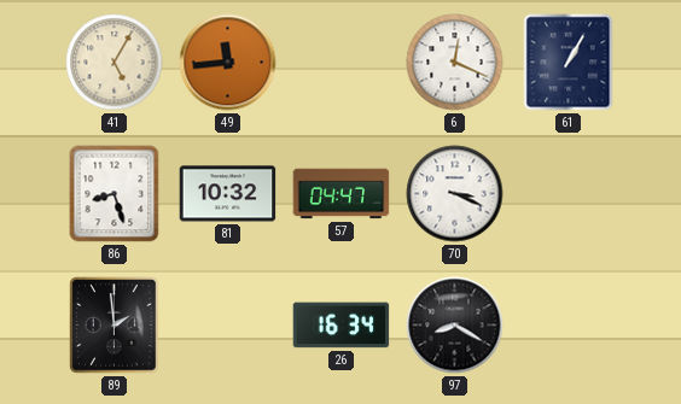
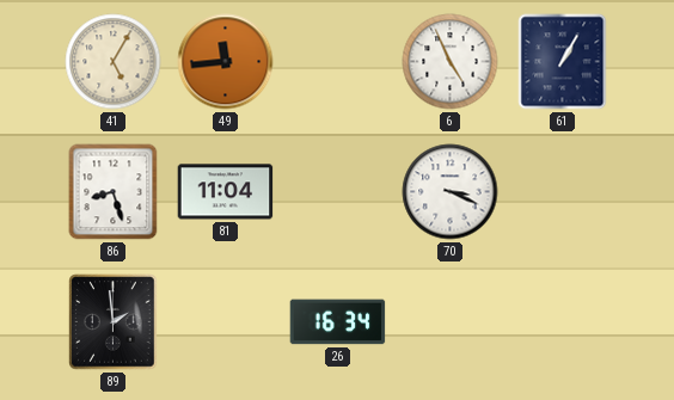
6: 12:19 -> 4:56
81: 10:32 -> 11:04
57: 04:47 -> none
97: 8:20 -> none
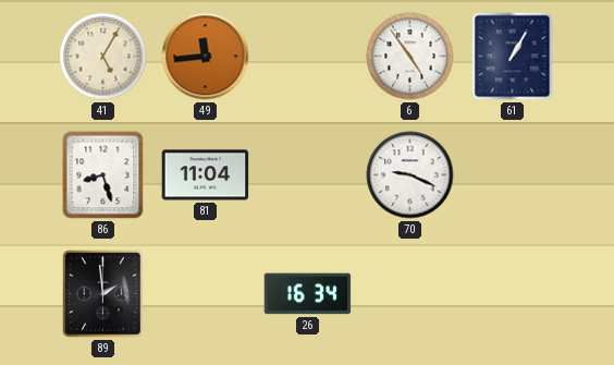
6: 4:56 -> 4:54
70: 3:19 -> 9:19
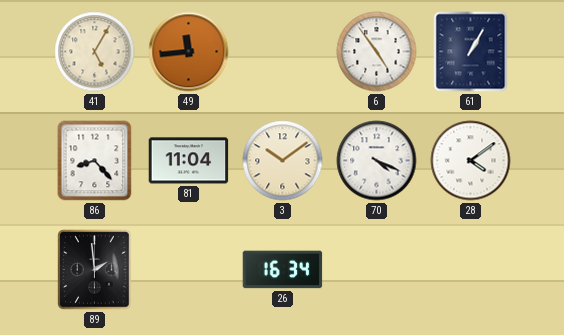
86: 8:27 -> 8:23
3: none -> 10:09
70: 9:19 -> 4:19
28: none -> 4:09
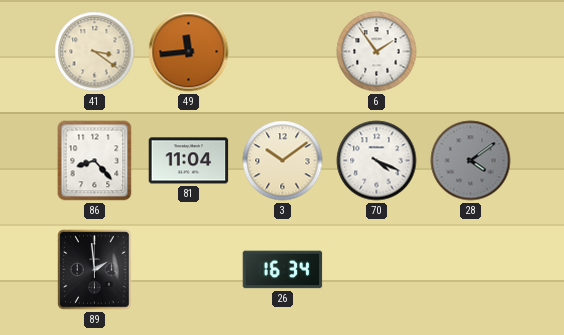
41: 5:05 -> 3:21
6: 4:54 -> 1:54
61: 1:05 -> none
28 dial: white -> grey
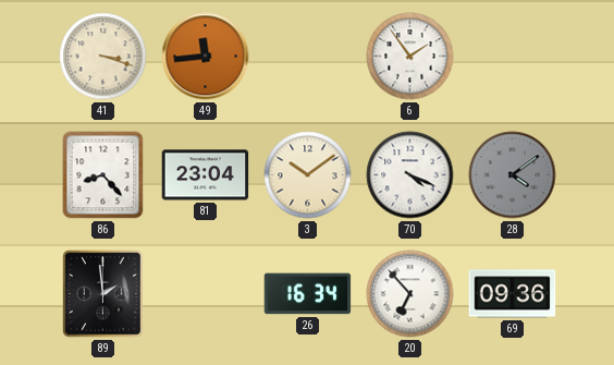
41: 3:21 -> 3:18
81: 11:04 -> 23:04
20: none -> 6:53
69: none -> 09:36
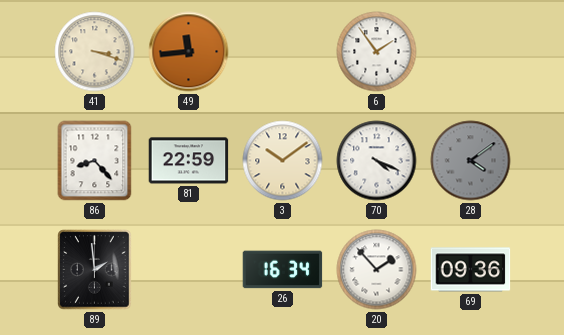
81: 23:04 -> 22:59
20: 6:53 -> 1:53
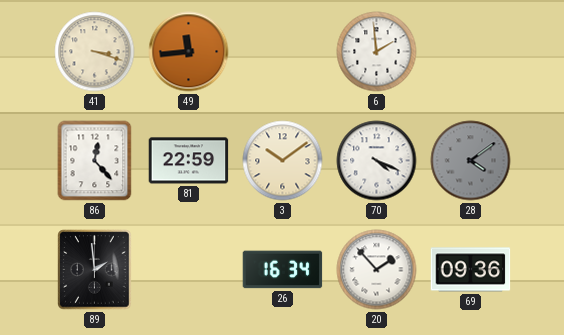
6: 1:54 -> 1:59
86: 8:23 -> 12:23
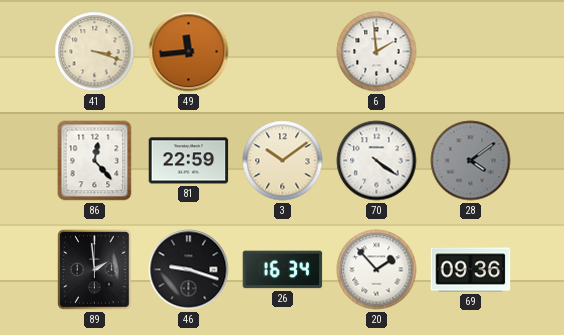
70: 4:19 -> 4:21
46: none -> 9:18
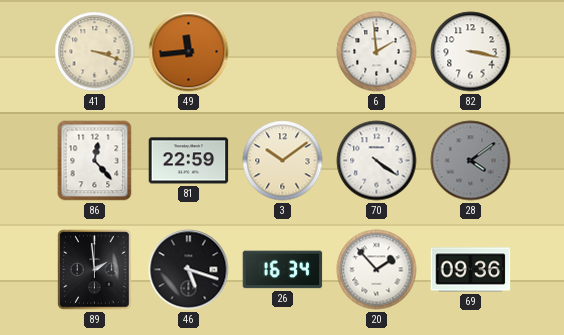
82: none -> 3:17
46: 9:18 -> 5:18
